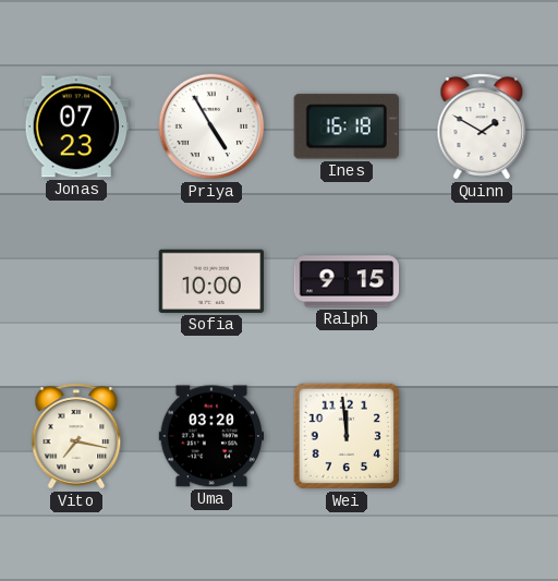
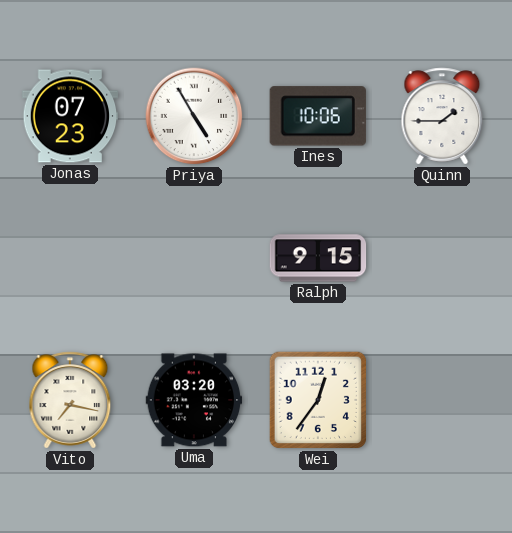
Ines: 16:18 -> 10:06
Quinn: 1:50 -> 1:45
Sofia: 10:00 -> none
Wei: 11:59 -> 12:36
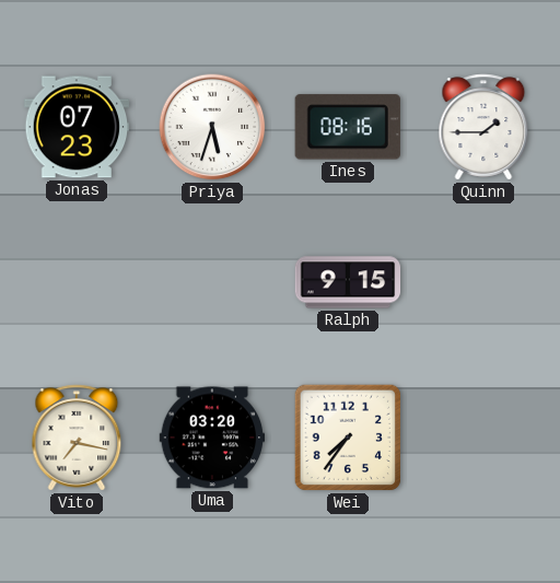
Priya: 4:55 -> 5:33
Ines: 10:06 -> 08:16
Wei: 12:36 -> 7:36
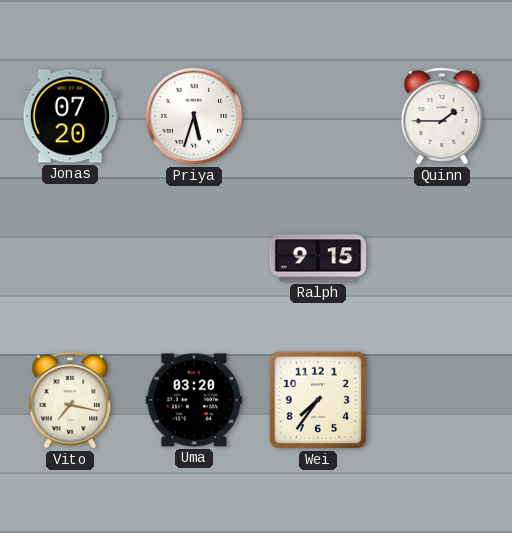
Jonas: 07:23 -> 07:20
Ines: 08:16 -> none
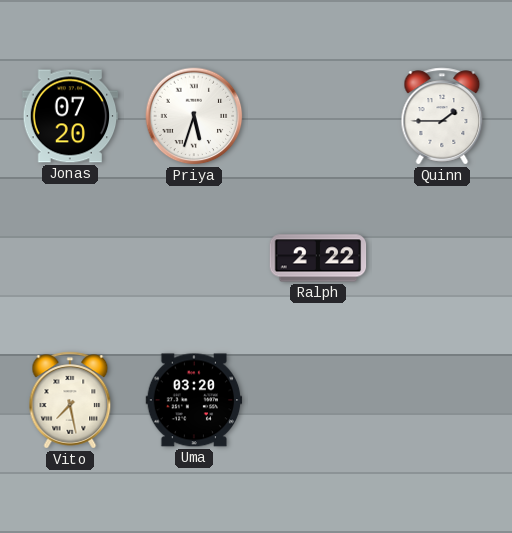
Ralph: 9:15 -> 2:22
Vito: 7:17 -> 7:28
Wei: 7:36 -> none
